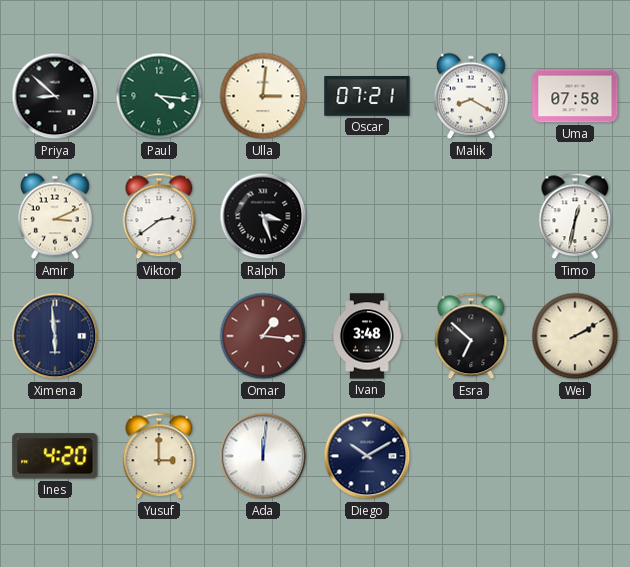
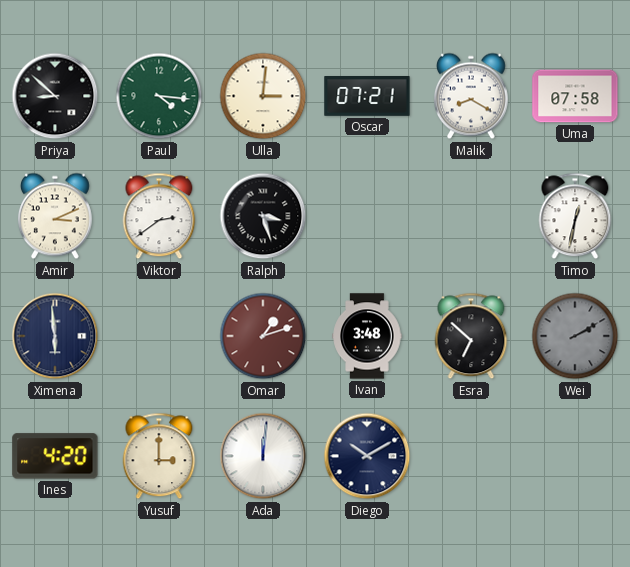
Omar: 1:16 -> 1:12
Wei dial: cream -> grey
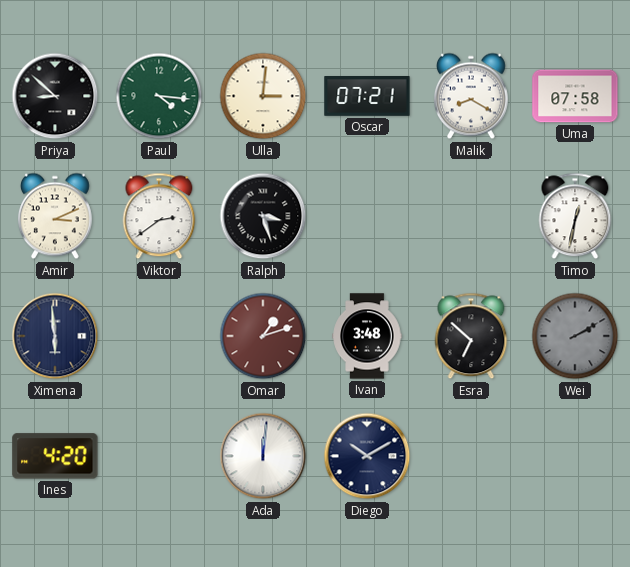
Yusuf: 3:00 -> none
